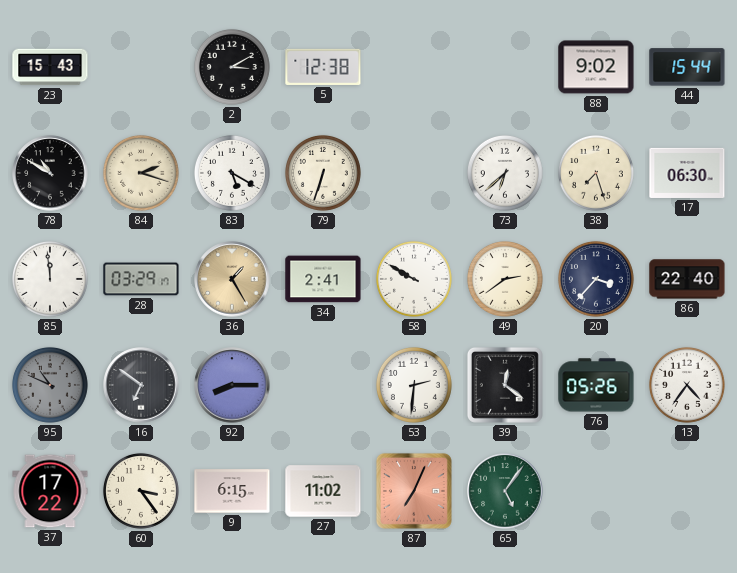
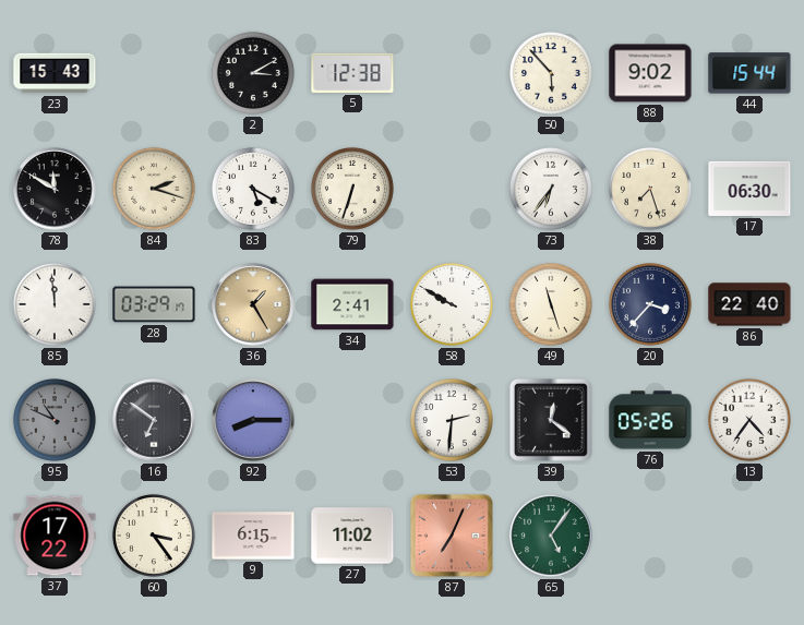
50: none -> 5:53
78: 10:50 -> 11:50
73: 6:38 -> 6:36
49: 2:39 -> 11:27
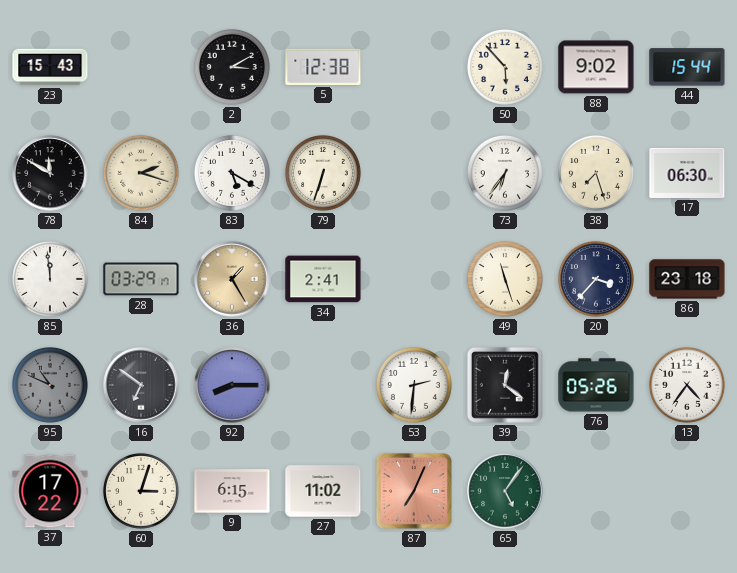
58: 9:50 -> none
86: 22:40 -> 23:18
60: 3:24 -> 3:03
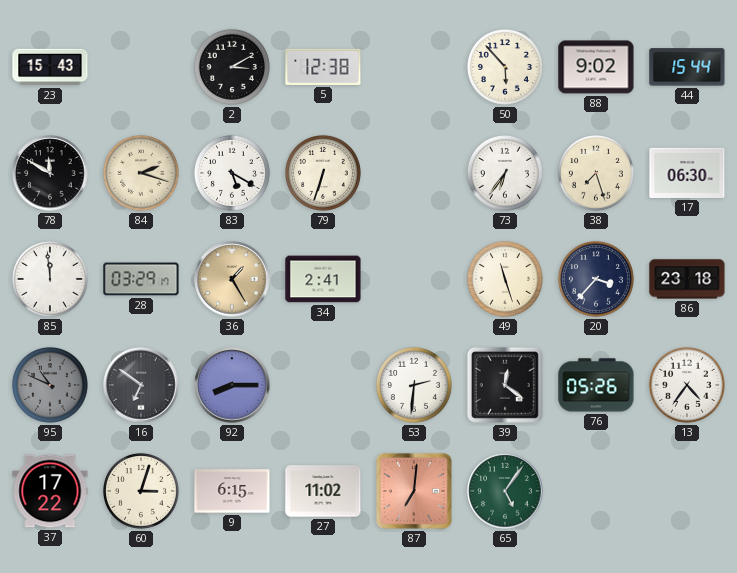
87: 7:04 -> 7:01
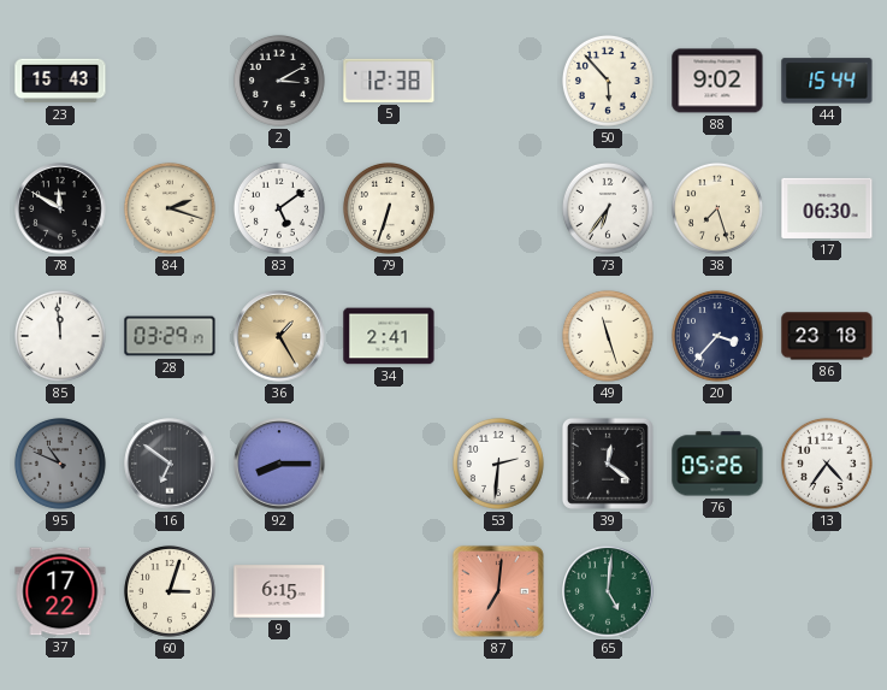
83: 5:20 -> 5:09
27: 11:02 -> none
65: 5:06 -> 5:01
